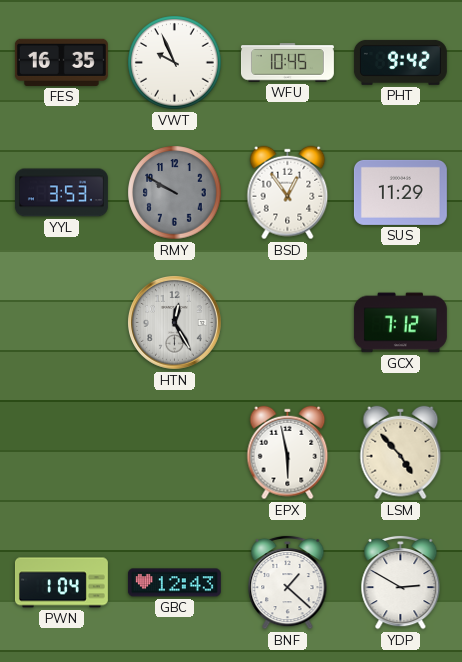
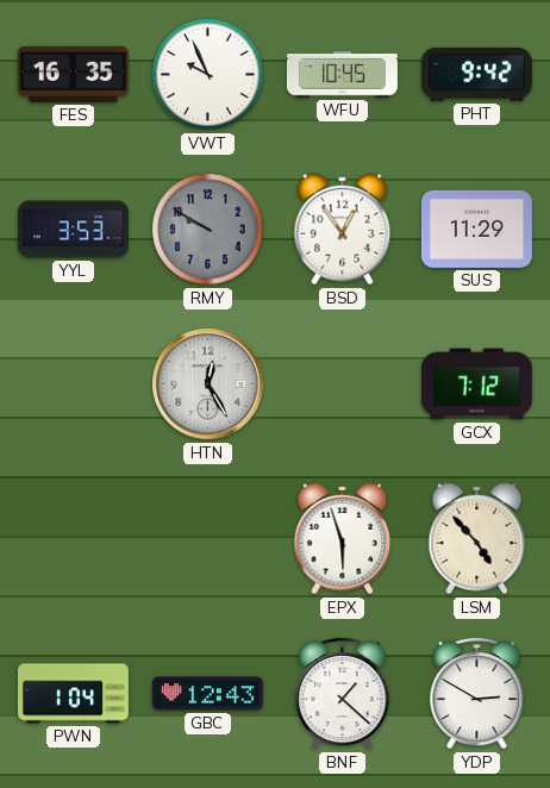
EPX: 5:58 -> 5:57
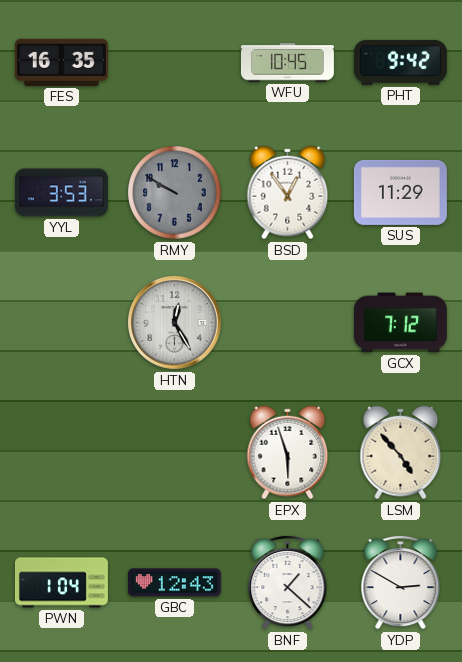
VWT: 9:56 -> none
